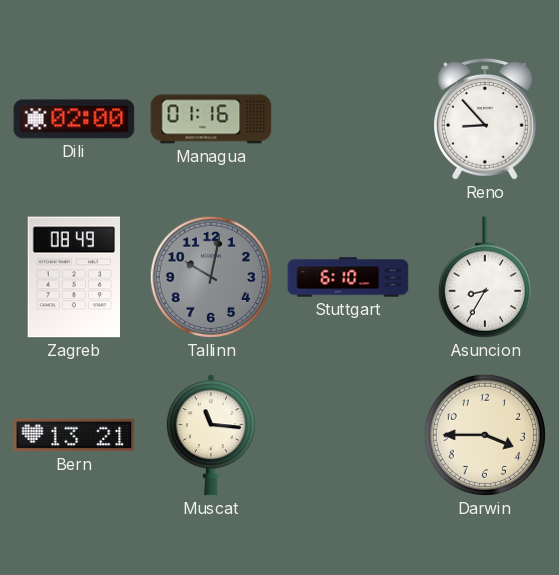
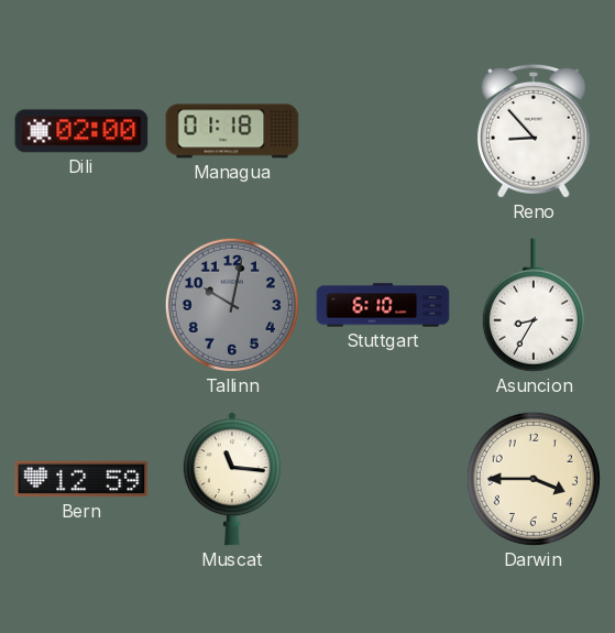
Managua: 01:16 -> 01:18
Zagreb: 08:49 -> none
Bern: 13:21 -> 12:59
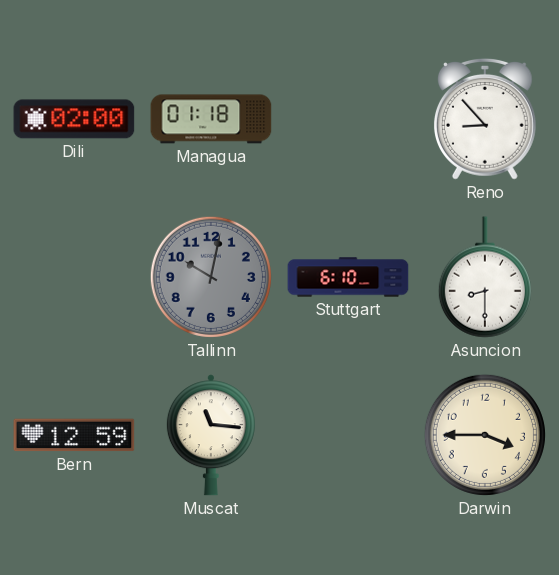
Asuncion: 8:35 -> 8:30
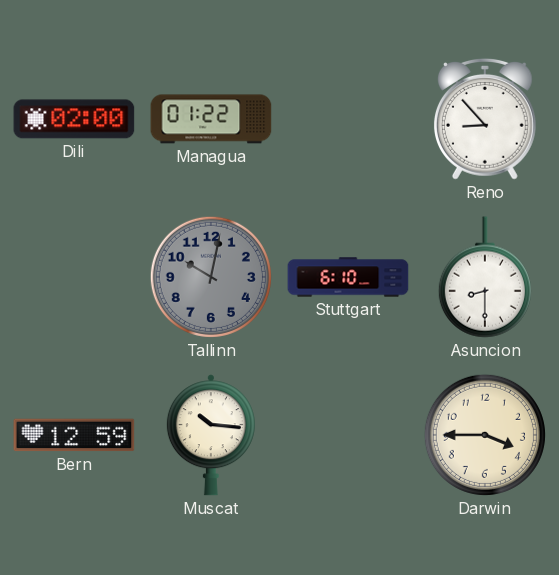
Managua: 01:18 -> 01:22
Muscat: 11:16 -> 10:16
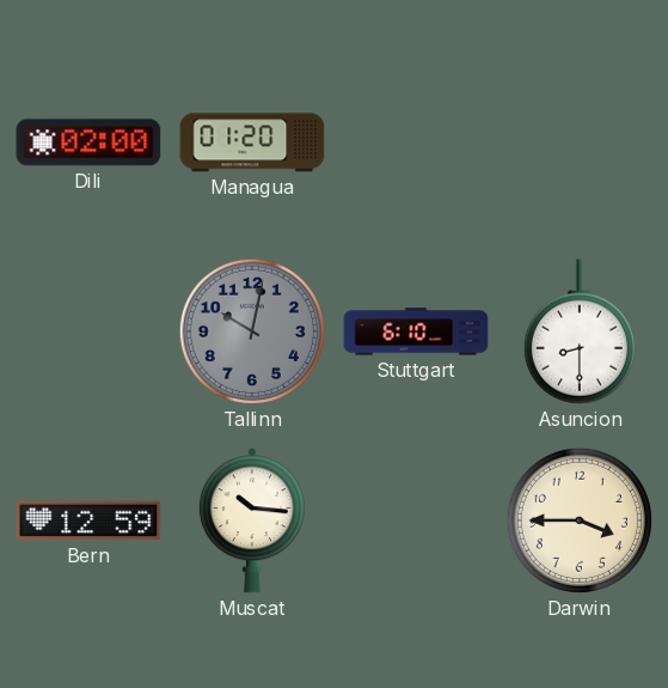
Managua: 01:22 -> 01:20
Reno: 8:53 -> none
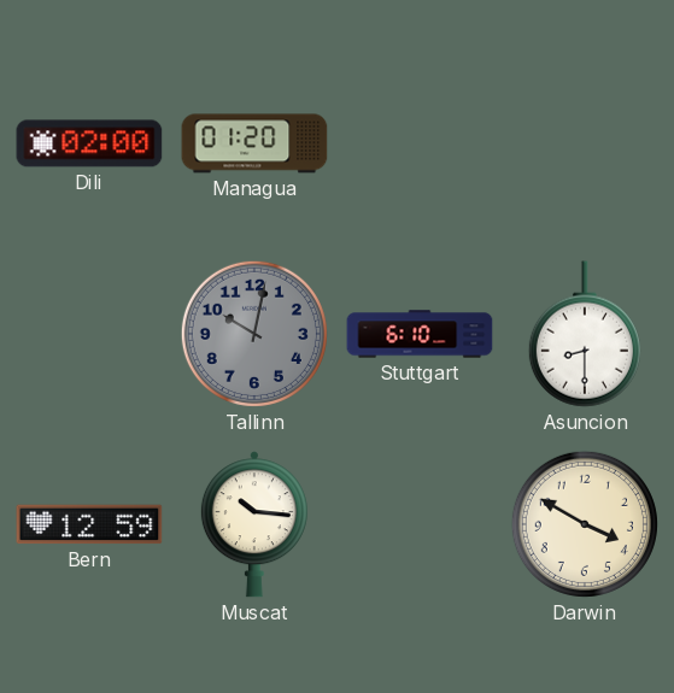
Darwin: 3:45 -> 3:50
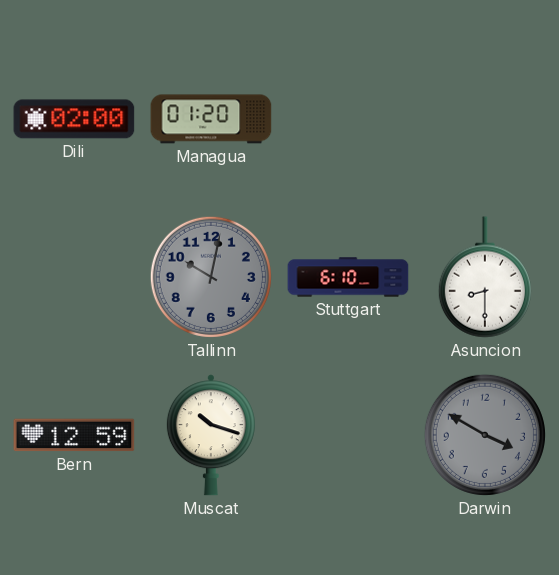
Muscat: 10:16 -> 10:18
Darwin dial: cream -> grey
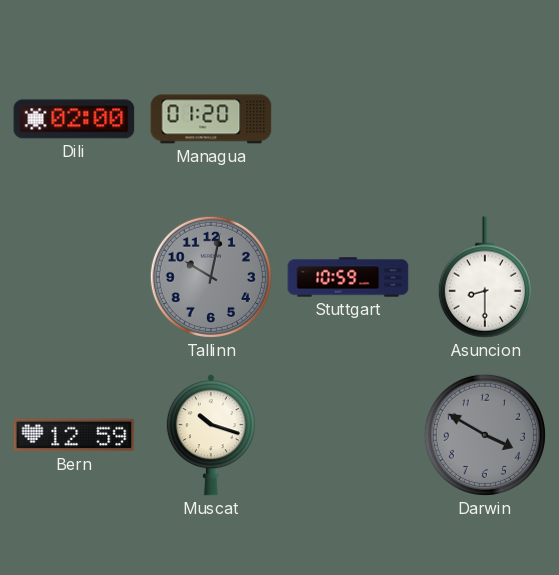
Stuttgart: 6:10 -> 10:59
